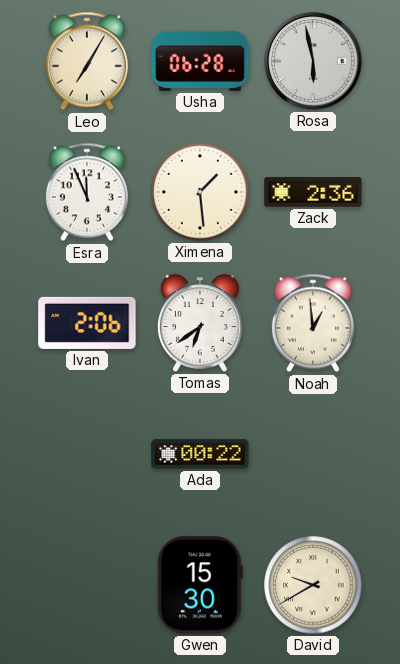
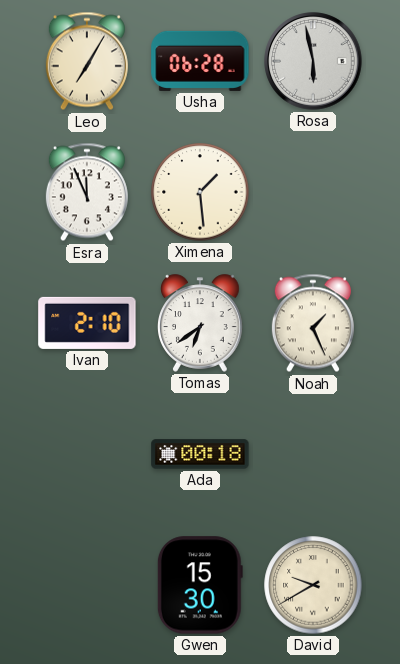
Zack: 2:36 -> none
Ivan: 2:06 -> 2:10
Noah: 12:59 -> 1:26
Ada: 00:22 -> 00:18
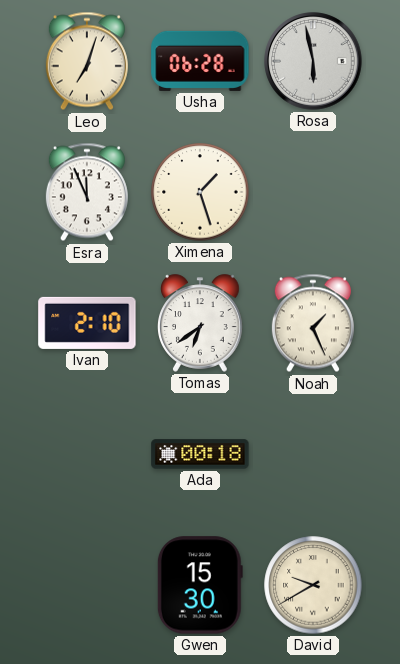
Leo: 7:05 -> 7:03
Ximena: 1:29 -> 1:27
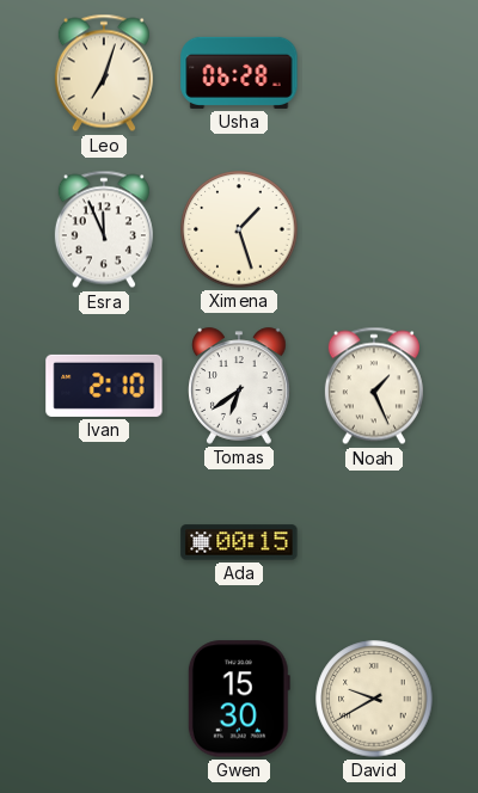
Rosa: 5:58 -> none
Ada: 00:18 -> 00:15
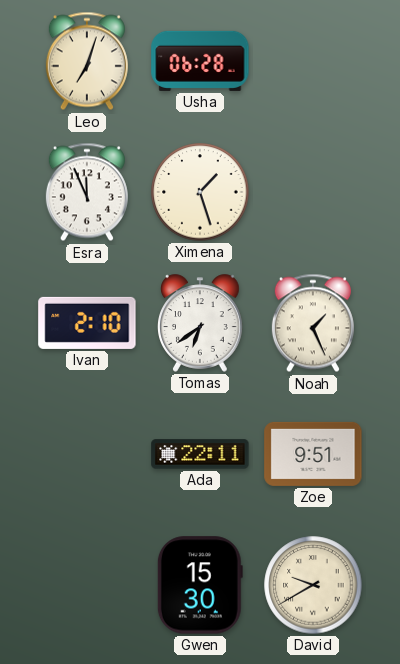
Ada: 00:15 -> 22:11
Zoe: none -> 9:51
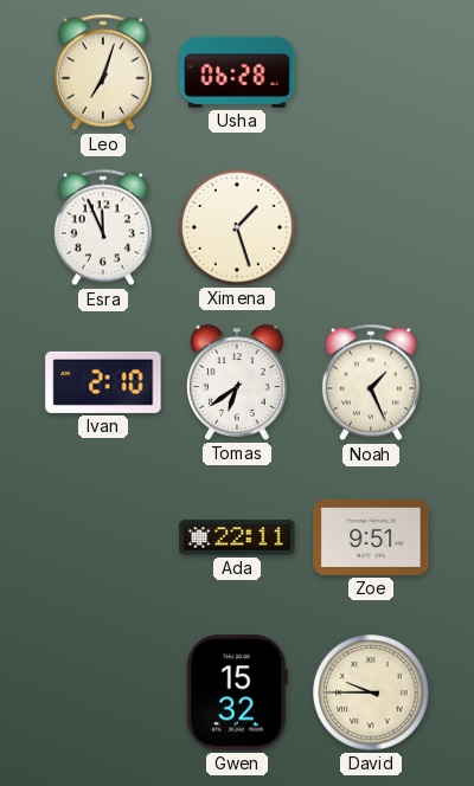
Gwen: 15:30 -> 15:32
David: 9:40 -> 9:45
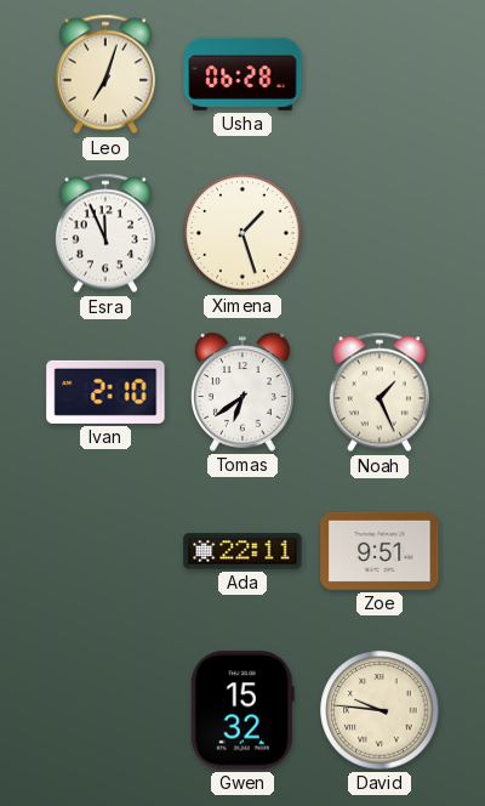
David: 9:45 -> 9:46
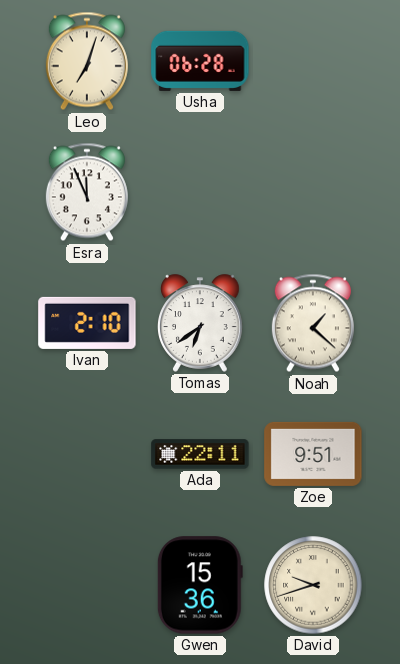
Ximena: 1:27 -> none
Noah: 1:26 -> 1:22
Gwen: 15:32 -> 15:36
David: 9:46 -> 9:42
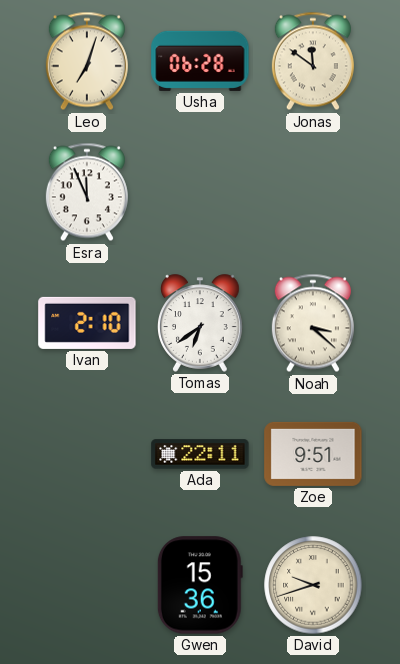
Jonas: none -> 11:51
Noah: 1:22 -> 3:22
